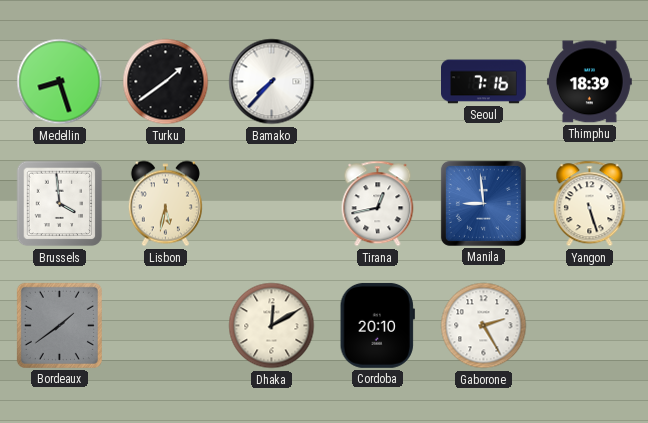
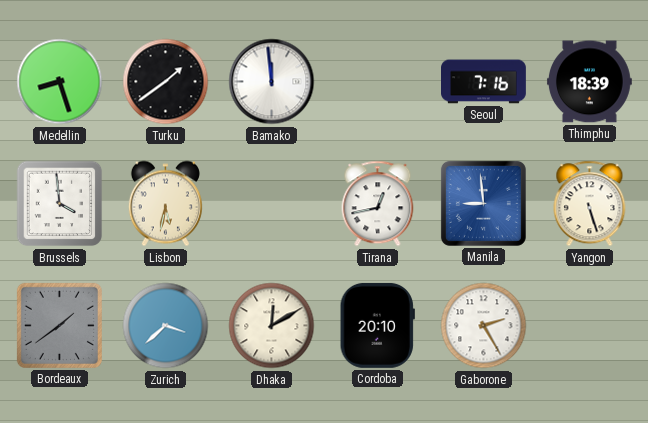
Bamako: 7:37 -> 11:59
Zurich: none -> 3:38
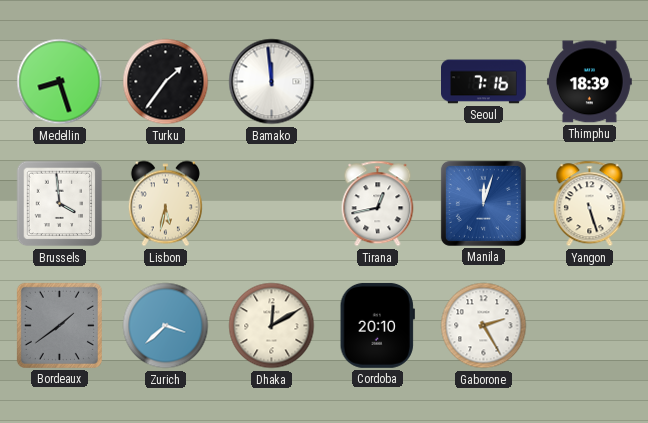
Turku: 1:39 -> 1:36
Manila: 8:59 -> 12:03
